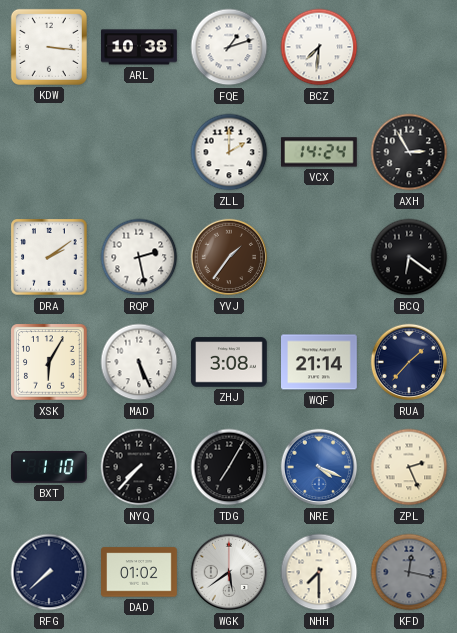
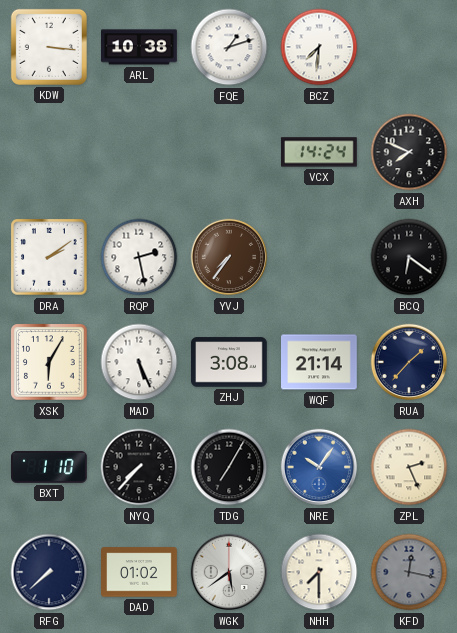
ZLL: 2:00 -> none
AXH: 2:55 -> 7:49
YVJ: 1:36 -> 7:36
NRE: 4:19 -> 10:06
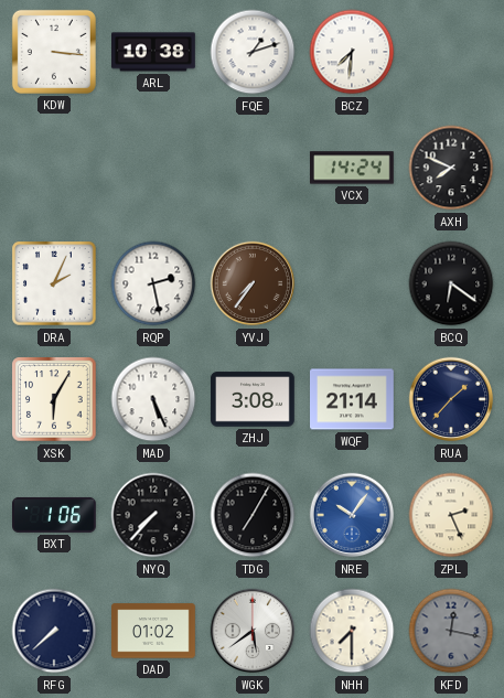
DRA: 2:09 -> 2:04
BXT: 1:10 -> 1:06
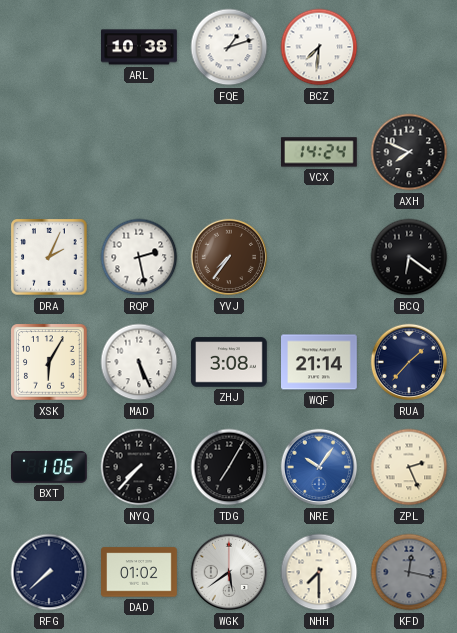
KDW: 3:16 -> none
